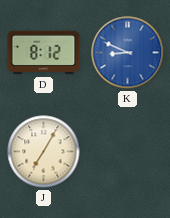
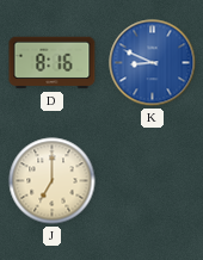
D: 8:12 -> 8:16
J: 7:05 -> 7:00
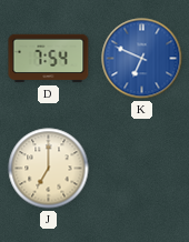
D: 8:16 -> 7:54
K: 8:49 -> 6:49
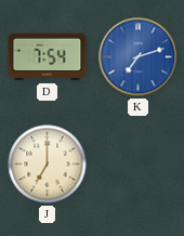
K: 6:49 -> 7:12
